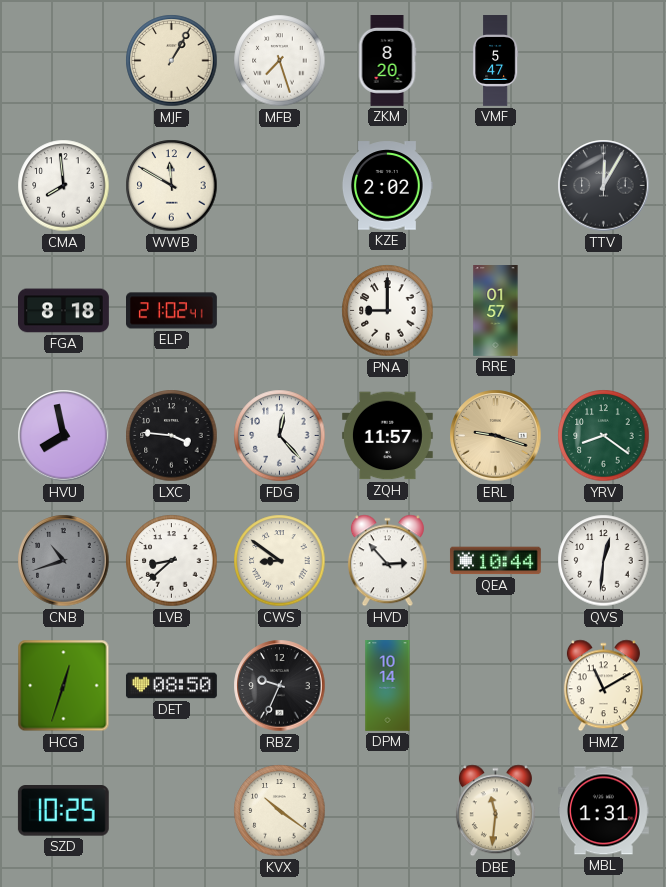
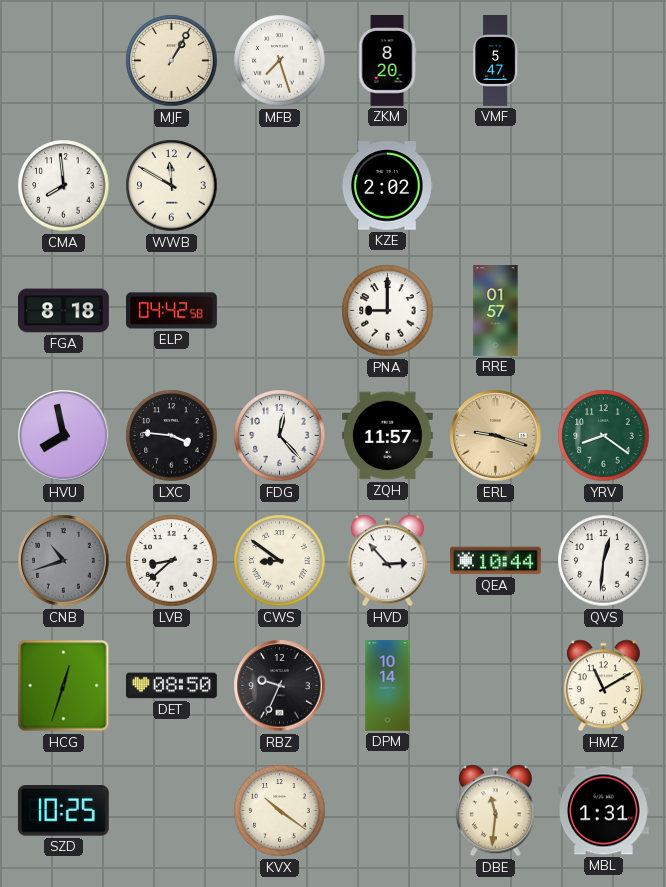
TTV: 12:05 -> none
ELP: 21:02 -> 04:42
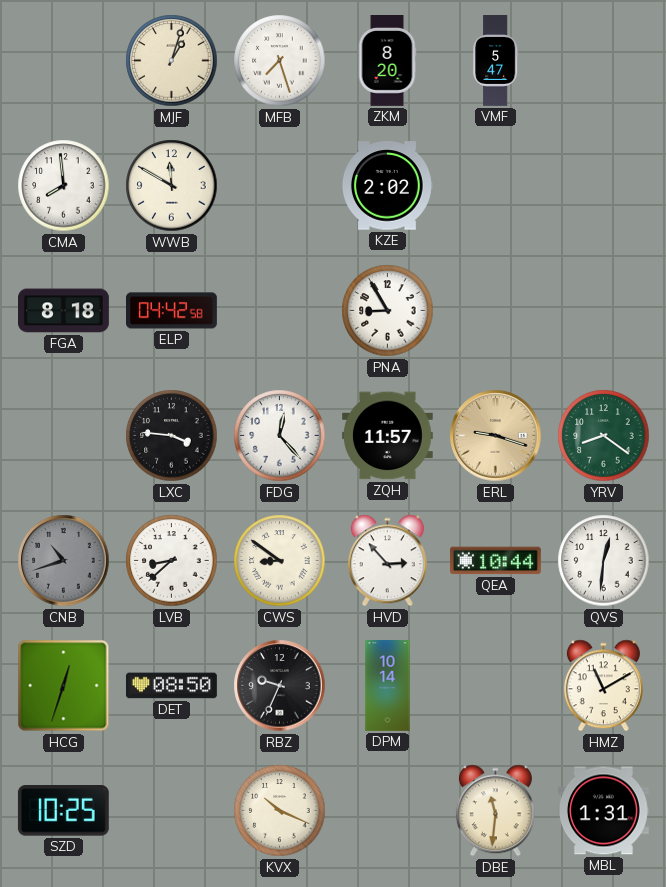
MJF: 1:05 -> 1:03
PNA: 9:00 -> 8:55
RRE: 01:57 -> none
HVU: 7:58 -> none
KVX: 10:21 -> 10:19
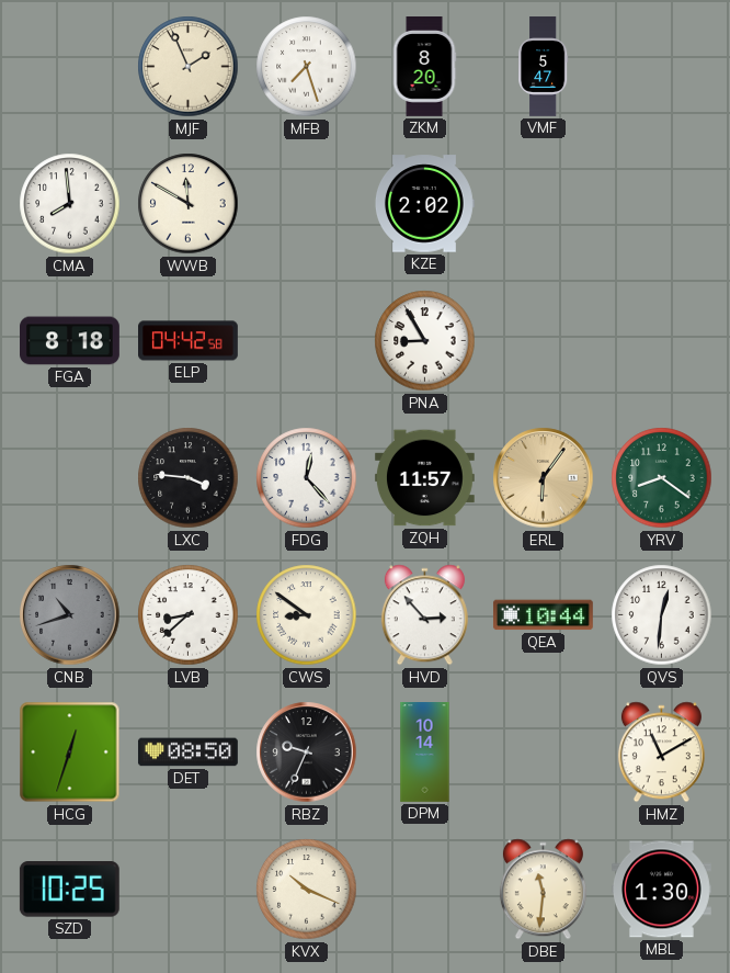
MJF: 1:03 -> 1:56
ERL: 9:18 -> 6:06
MBL: 1:31 -> 1:30
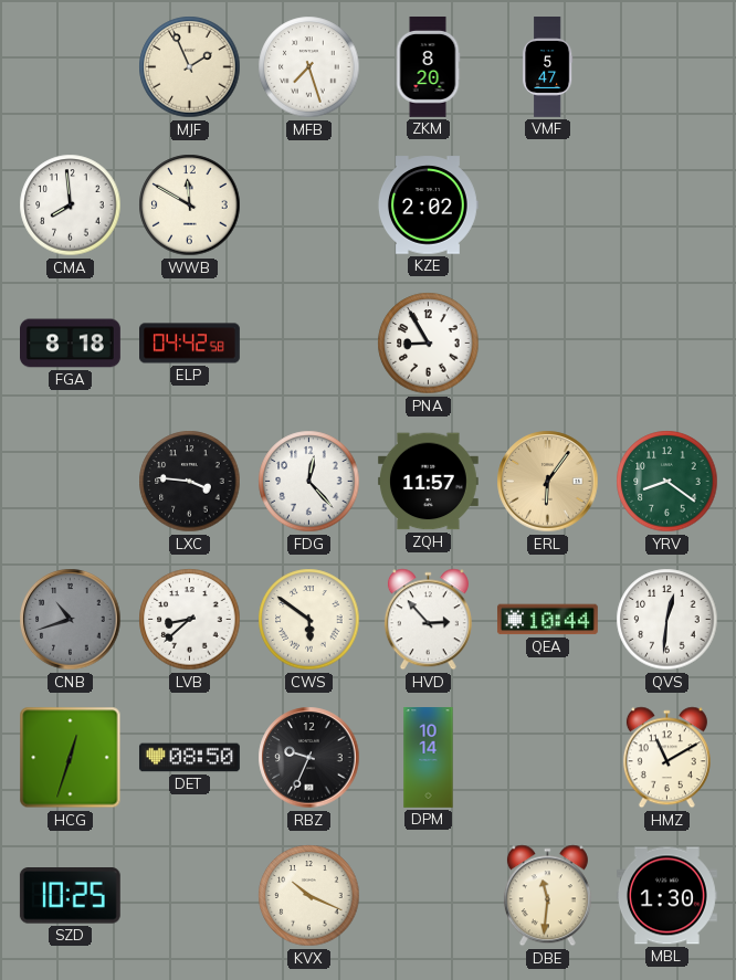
CWS: 8:51 -> 5:51
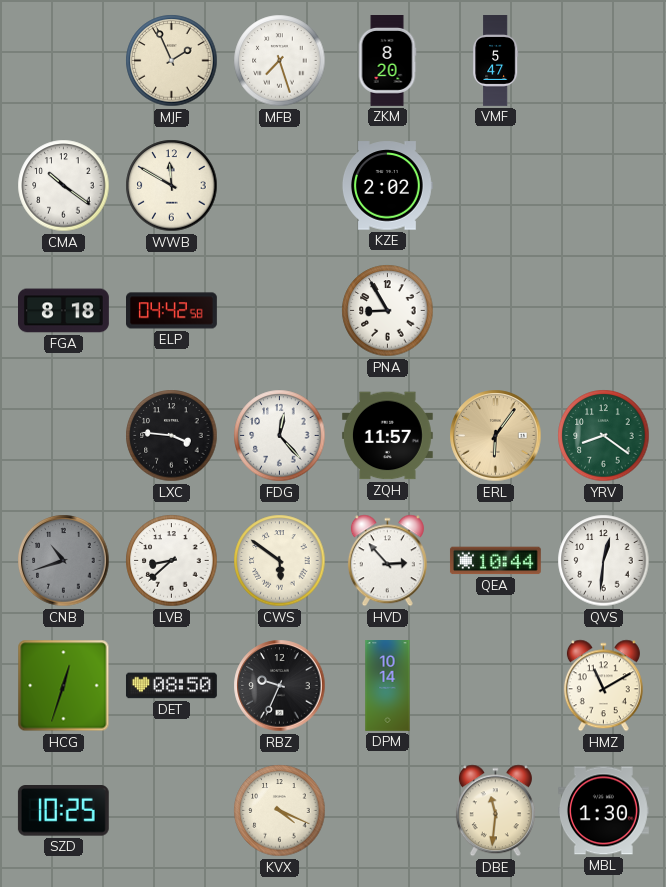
CMA: 7:59 -> 10:21
KVX: 10:19 -> 4:19
